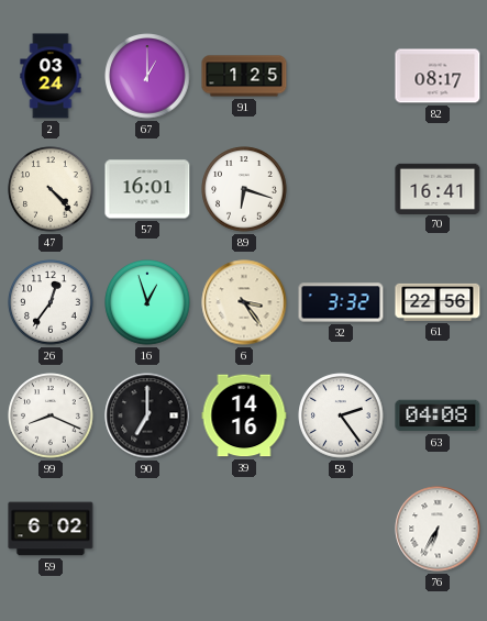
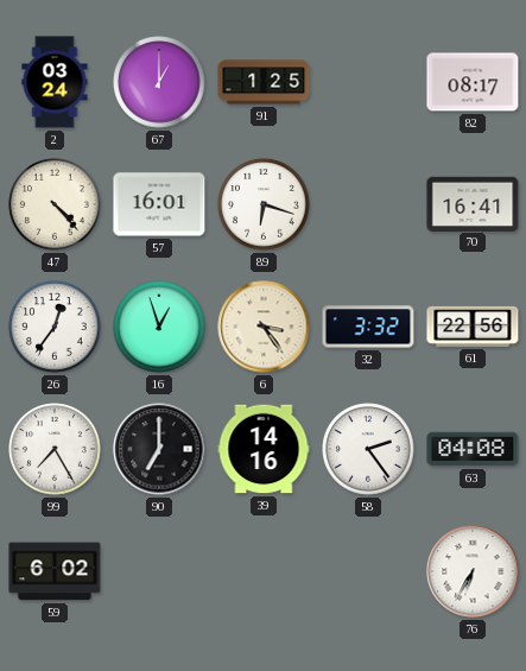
99: 8:19 -> 7:25
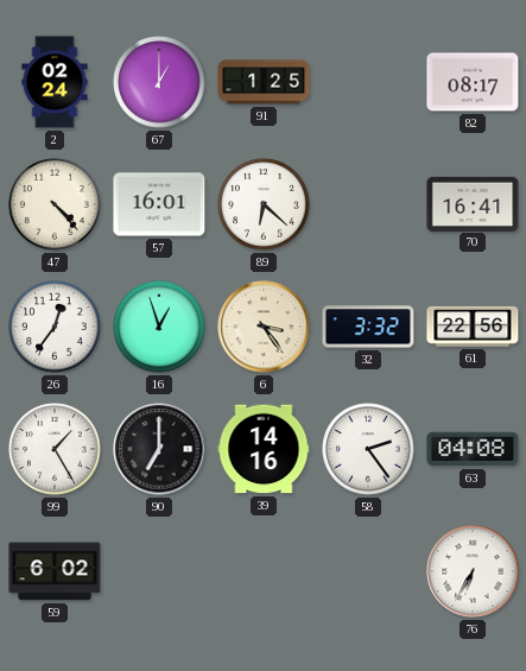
2: 03:24 -> 02:24
89: 6:18 -> 6:22
99: 7:25 -> 1:25
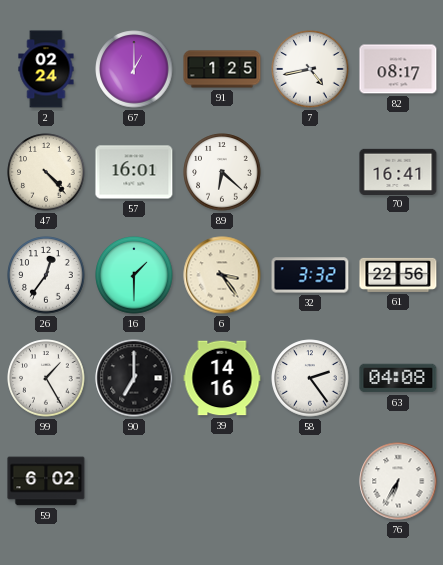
7: none -> 4:43
16: 12:57 -> 1:30
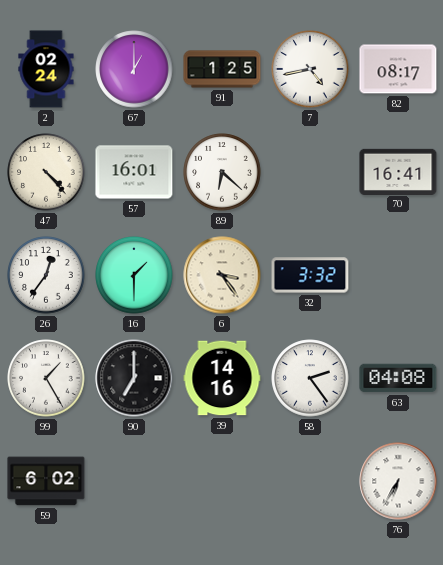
61: 22:56 -> none
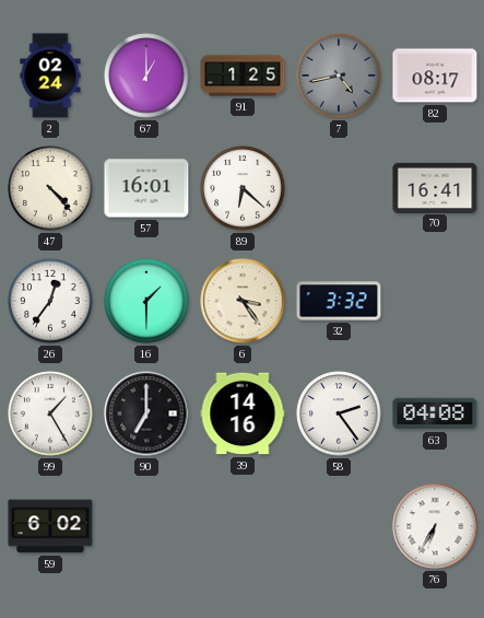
7 dial: white -> grey
